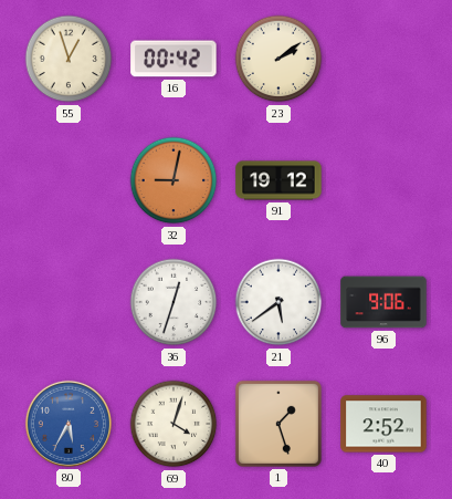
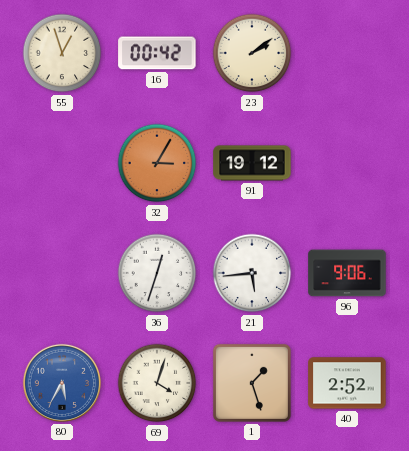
32: 9:02 -> 3:05
21: 5:39 -> 5:44
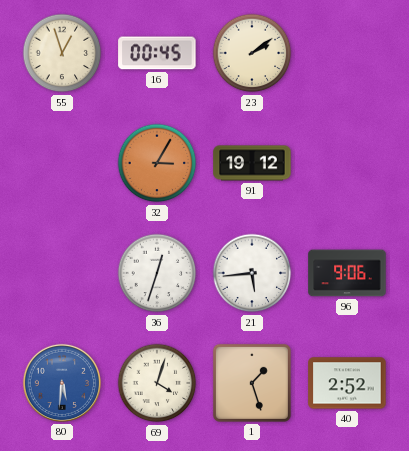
16: 00:42 -> 00:45
80: 5:35 -> 5:31
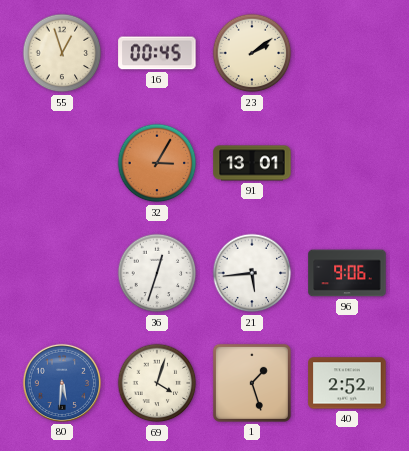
91: 19:12 -> 13:01
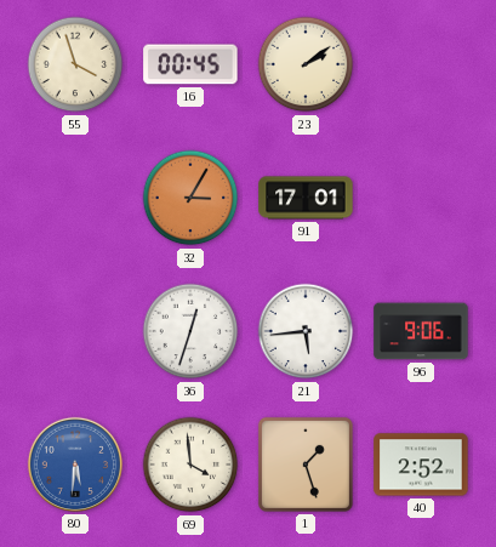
55: 12:57 -> 3:57
91: 13:01 -> 17:01
69: 4:03 -> 3:59
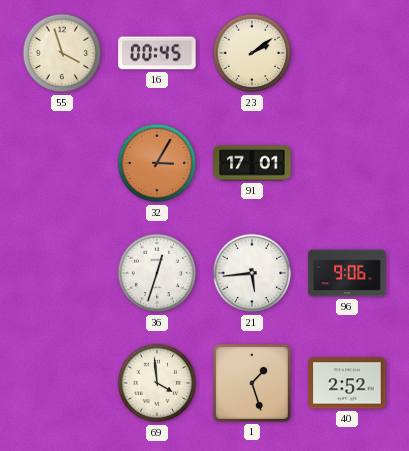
80: 5:31 -> none
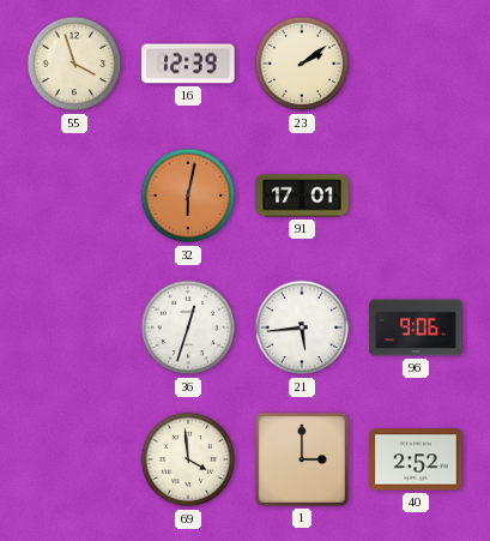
16: 00:45 -> 12:39
32: 3:05 -> 6:02
1: 1:27 -> 3:00
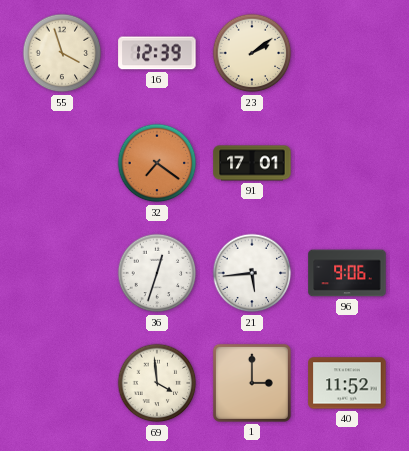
32: 6:02 -> 7:21
40: 2:52 -> 11:52
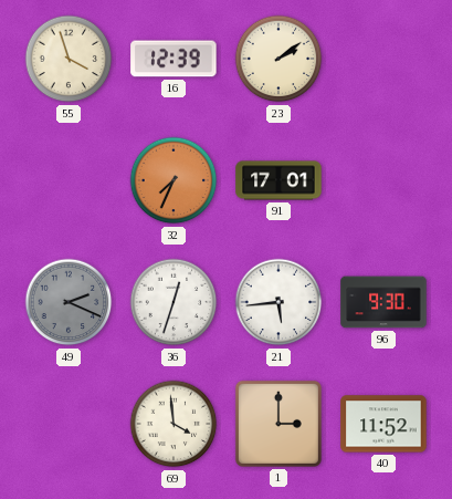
32: 7:21 -> 7:34
49: none -> 2:19
96: 9:06 -> 9:30
